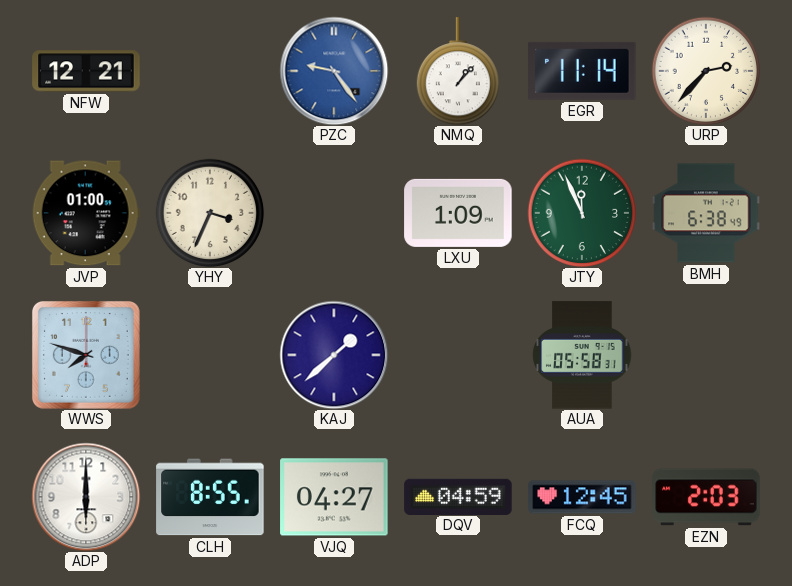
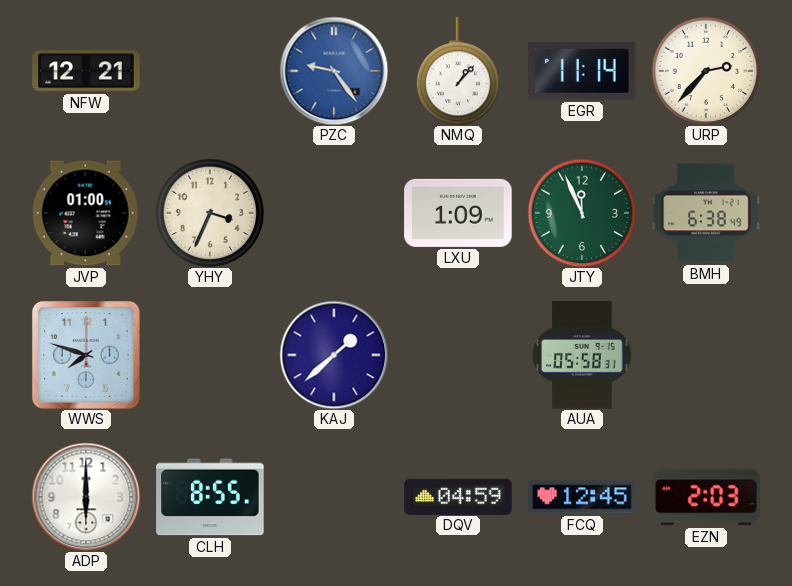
VJQ: 04:27 -> none
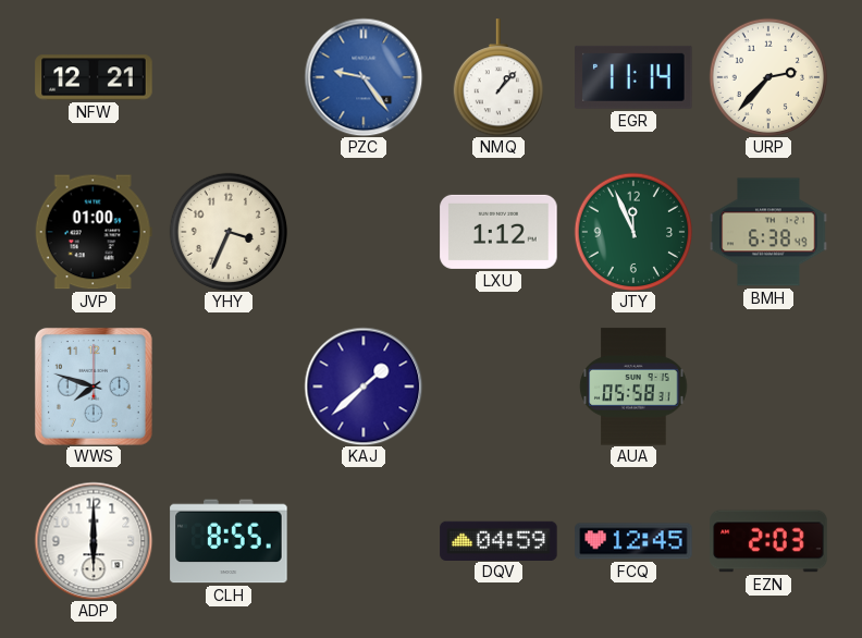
LXU: 1:09 -> 1:12
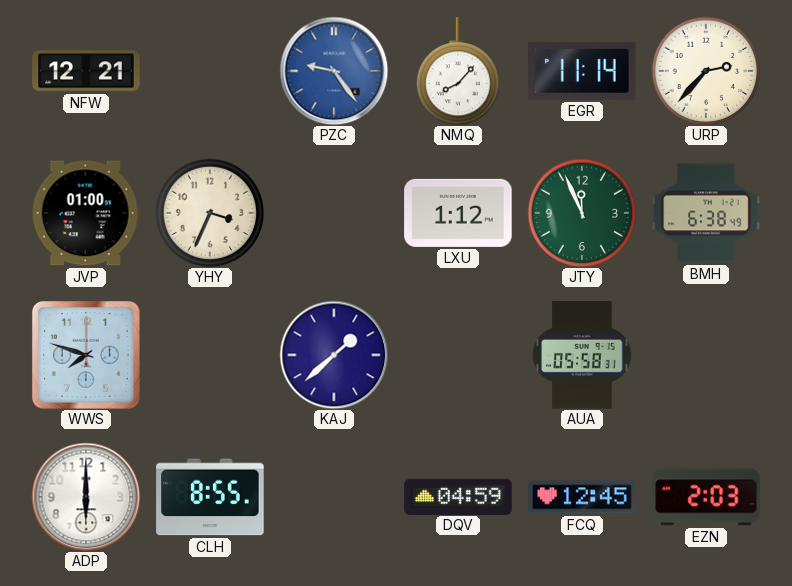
NMQ: 1:07 -> 8:07
